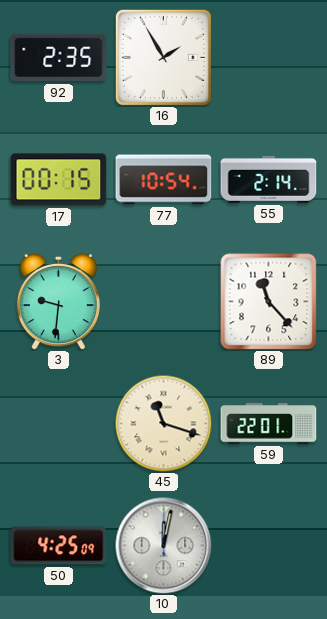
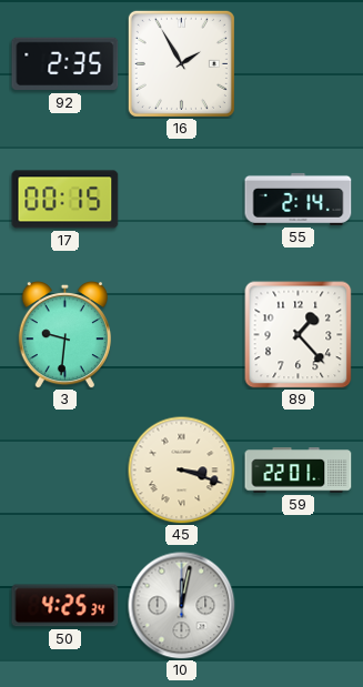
77: 10:54 -> none
89: 11:23 -> 1:23
45: 11:18 -> 3:18
50: 4:25:09 -> 4:25:34
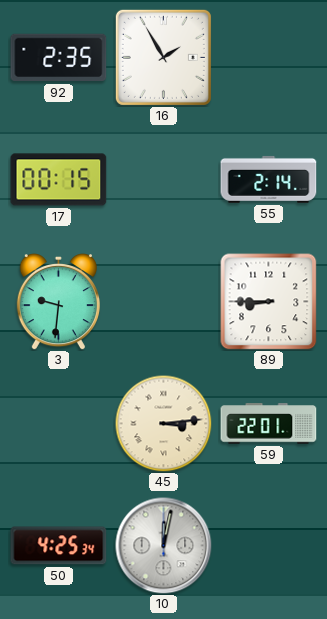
89: 1:23 -> 8:45
45: 3:18 -> 3:14
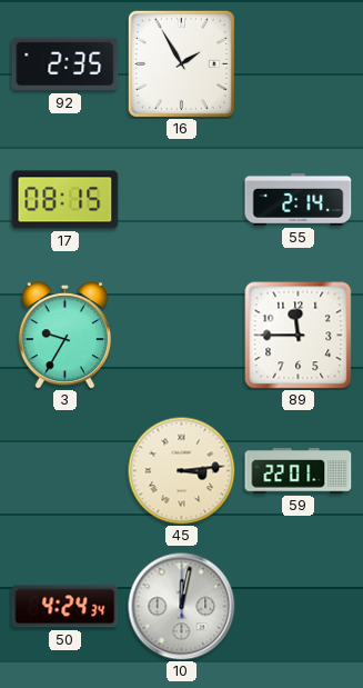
17: 00:15 -> 08:15
3: 9:31 -> 9:35
89: 8:45 -> 11:45
50: 4:25 -> 4:24
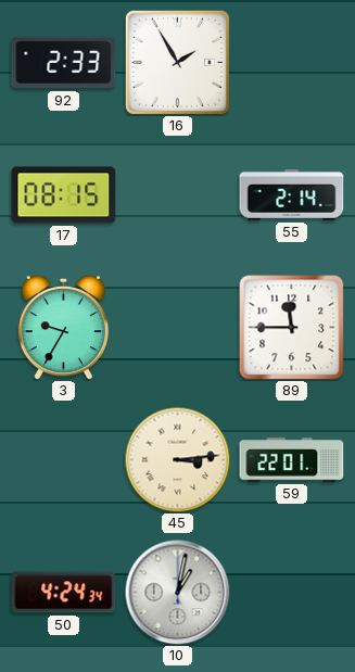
92: 2:35 -> 2:33
10: 12:02 -> 1:02
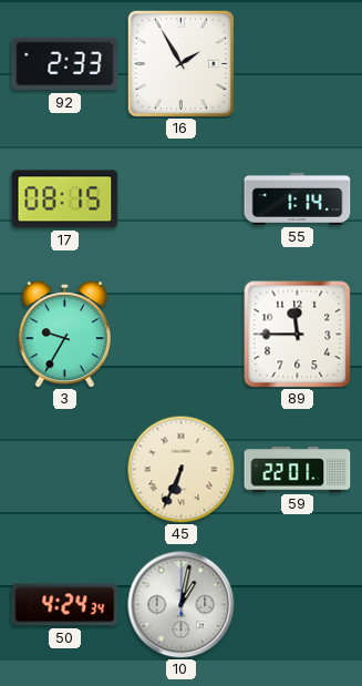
55: 2:14 -> 1:14
45: 3:14 -> 6:34
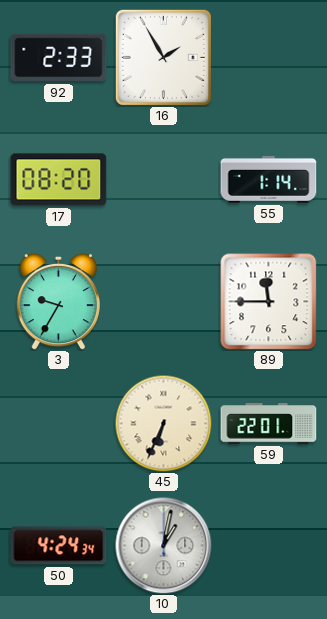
17: 08:15 -> 08:20
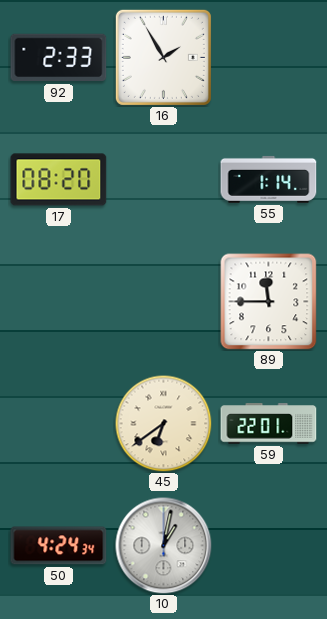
3: 9:35 -> none
45: 6:34 -> 6:39
